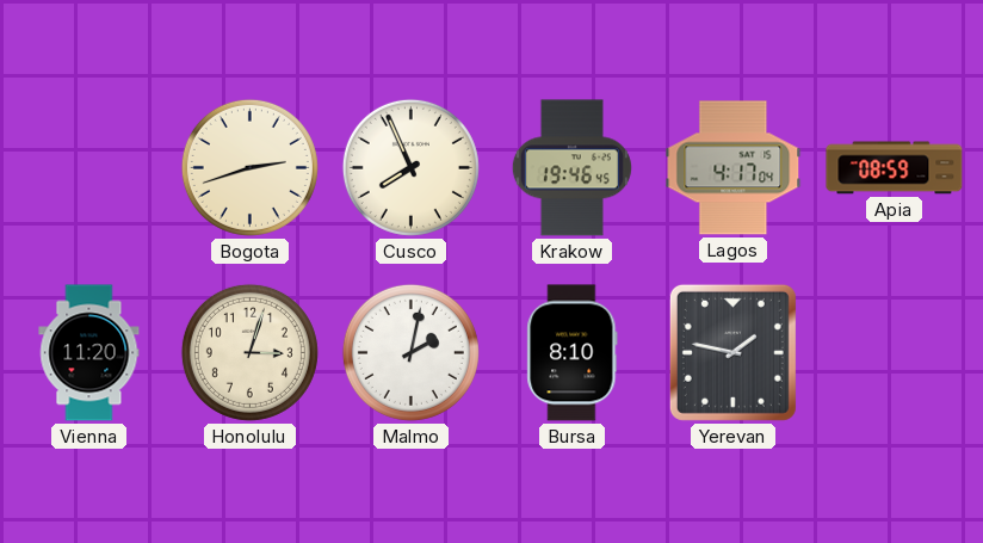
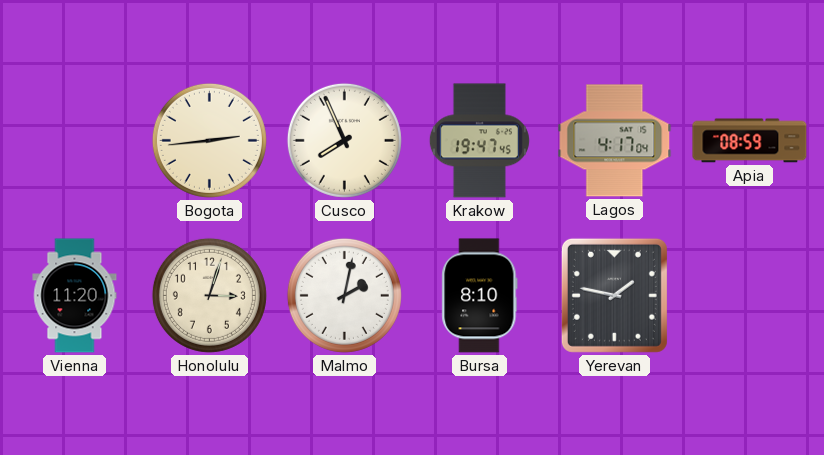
Bogota: 2:42 -> 2:44
Krakow: 19:46 -> 19:47
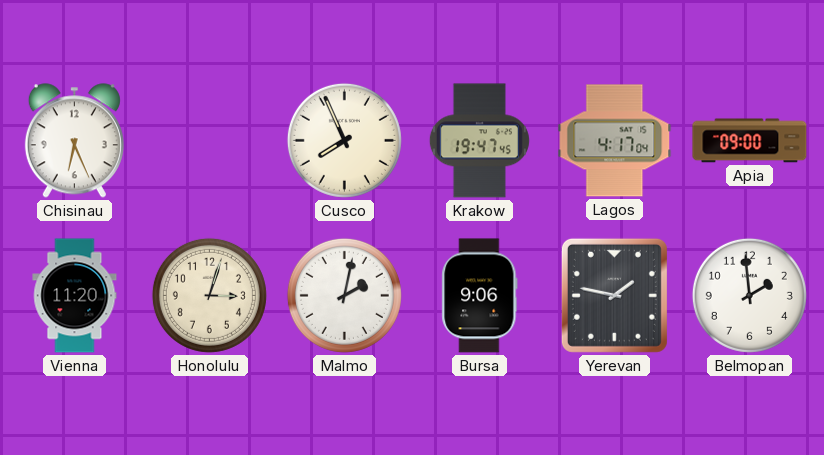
Chisinau: none -> 6:26
Bogota: 2:44 -> none
Apia: 08:59 -> 09:00
Bursa: 8:10 -> 9:06
Belmopan: none -> 1:59
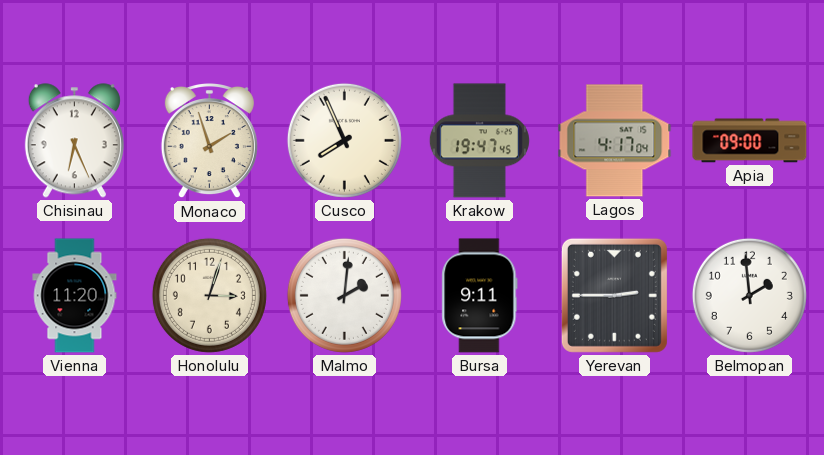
Monaco: none -> 1:57
Malmo: 2:02 -> 2:01
Bursa: 9:06 -> 9:11
Yerevan: 1:47 -> 2:45
